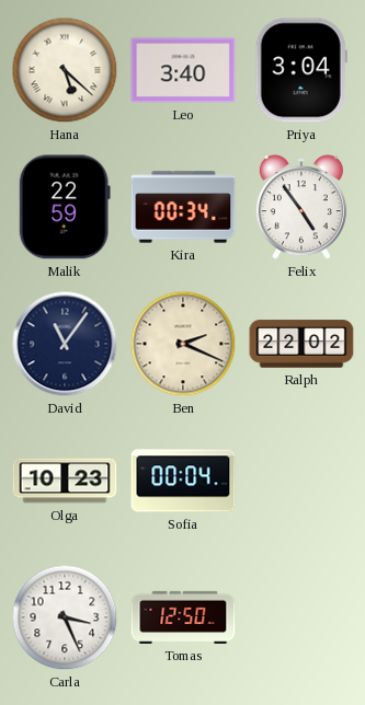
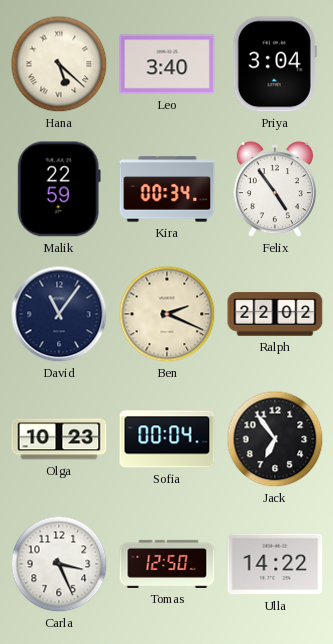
Jack: none -> 6:54
Ulla: none -> 14:22
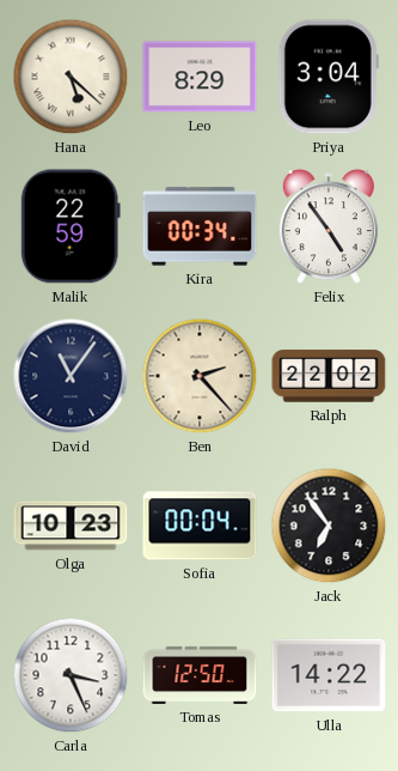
Leo: 3:40 -> 8:29
Ben: 2:19 -> 2:23
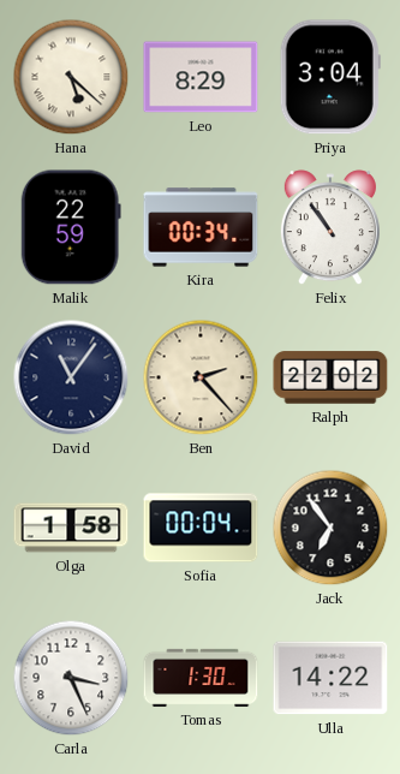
Felix: 4:54 -> 10:54
Olga: 10:23 -> 1:58
Tomas: 12:50 -> 1:30
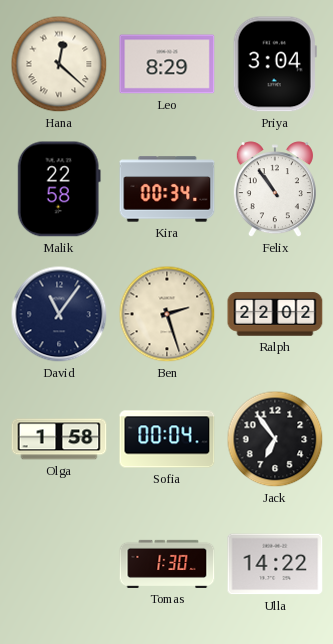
Hana: 5:22 -> 12:22
Malik: 22:59 -> 22:58
Ben: 2:23 -> 2:27
Carla: 3:26 -> none
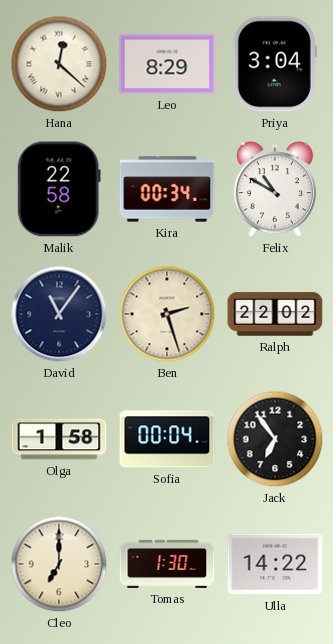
Felix: 10:54 -> 10:50
Cleo: none -> 7:00
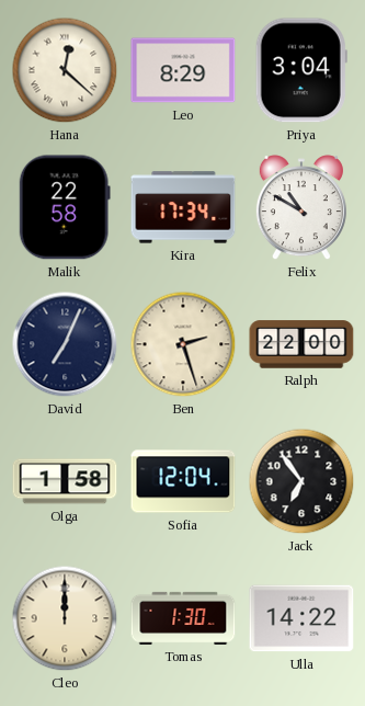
Kira: 00:34 -> 17:34
David: 11:06 -> 7:04
Ralph: 22:02 -> 22:00
Sofia: 00:04 -> 12:04
Cleo: 7:00 -> 12:00
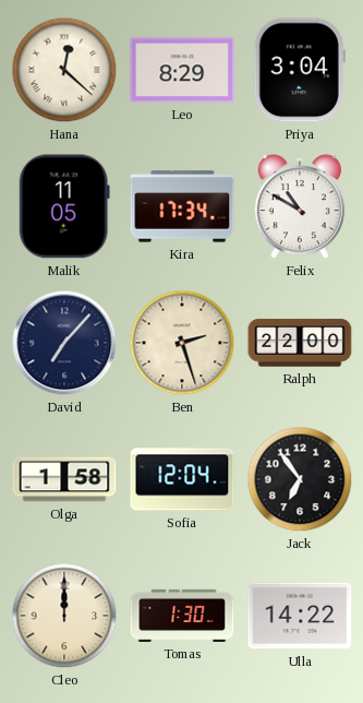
Malik: 22:58 -> 11:05
David: 7:04 -> 7:07
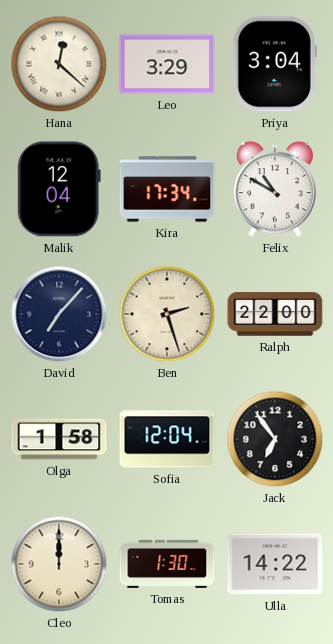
Leo: 8:29 -> 3:29
Malik: 11:05 -> 12:04
